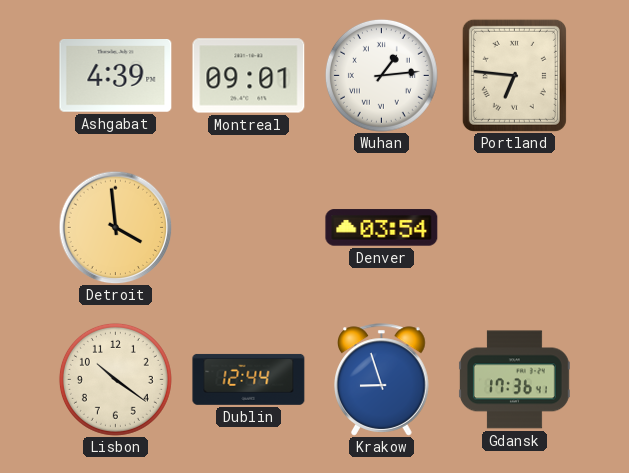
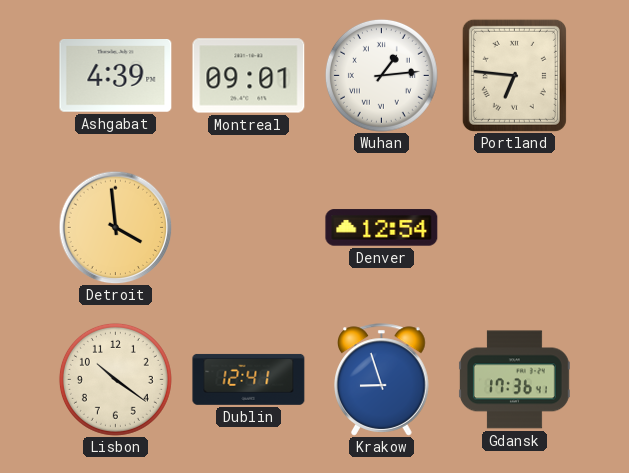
Denver: 03:54 -> 12:54
Dublin: 12:44 -> 12:41
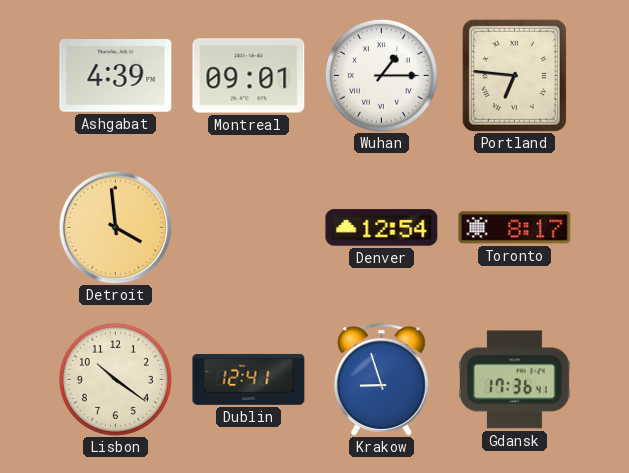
Wuhan: 1:14 -> 1:15
Toronto: none -> 8:17
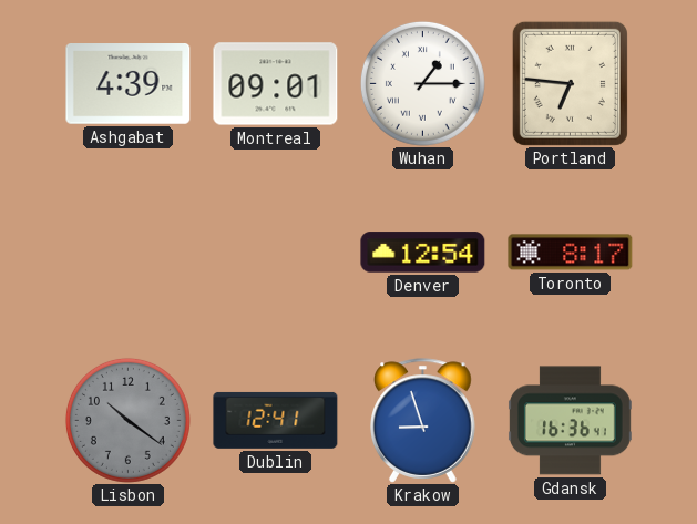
Detroit: 3:59 -> none
Lisbon dial: cream -> grey
Gdansk: 17:36 -> 16:36
